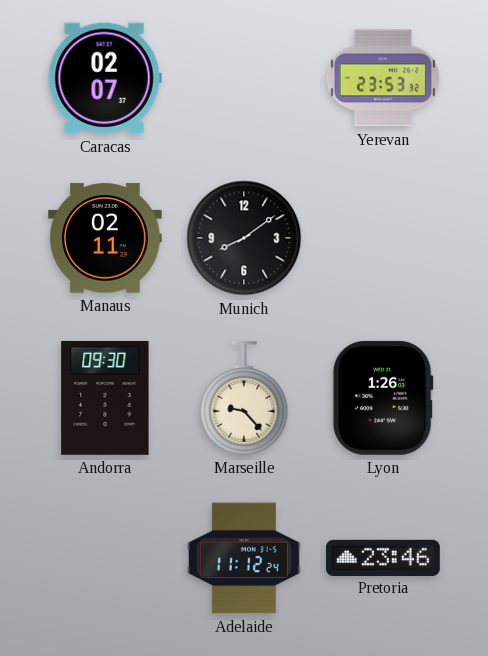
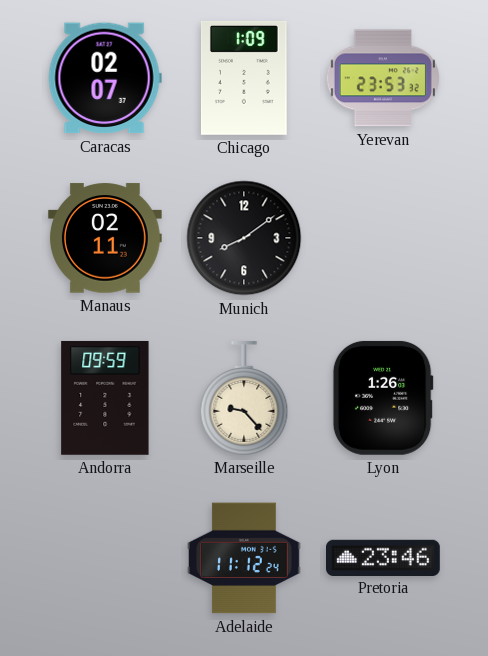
Chicago: none -> 1:09
Andorra: 09:30 -> 09:59
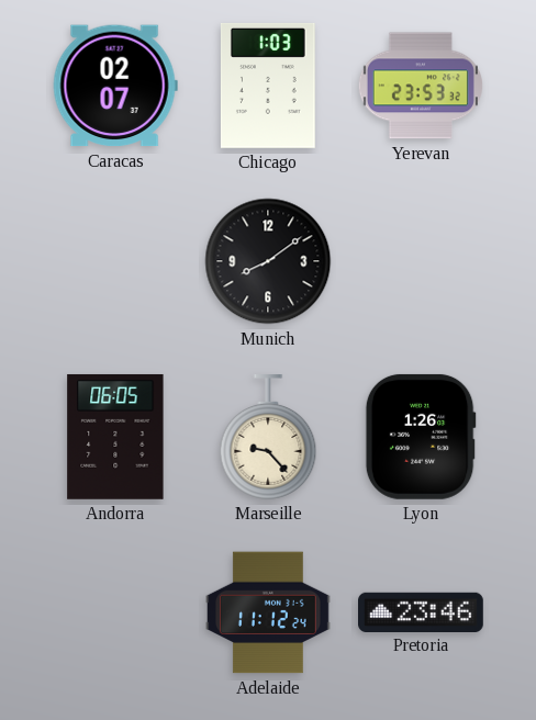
Chicago: 1:09 -> 1:03
Manaus: 02:11 -> none
Andorra: 09:59 -> 06:05
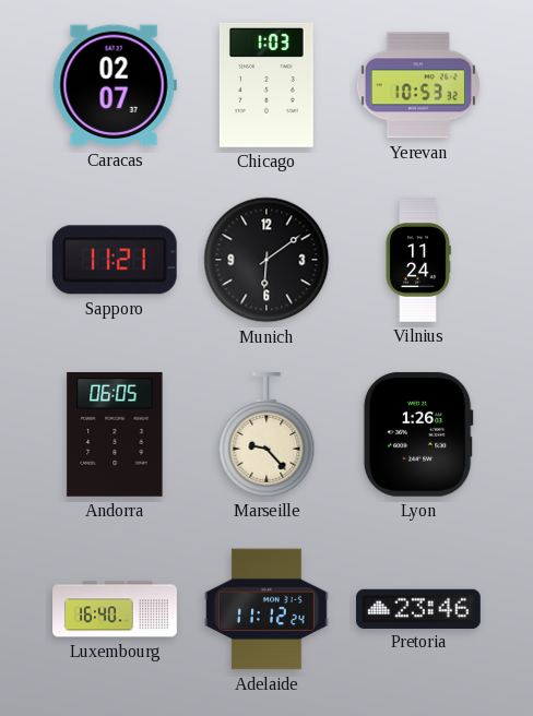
Yerevan: 23:53 -> 10:53
Sapporo: none -> 11:21
Munich: 8:09 -> 6:09
Vilnius: none -> 11:24
Luxembourg: none -> 16:40
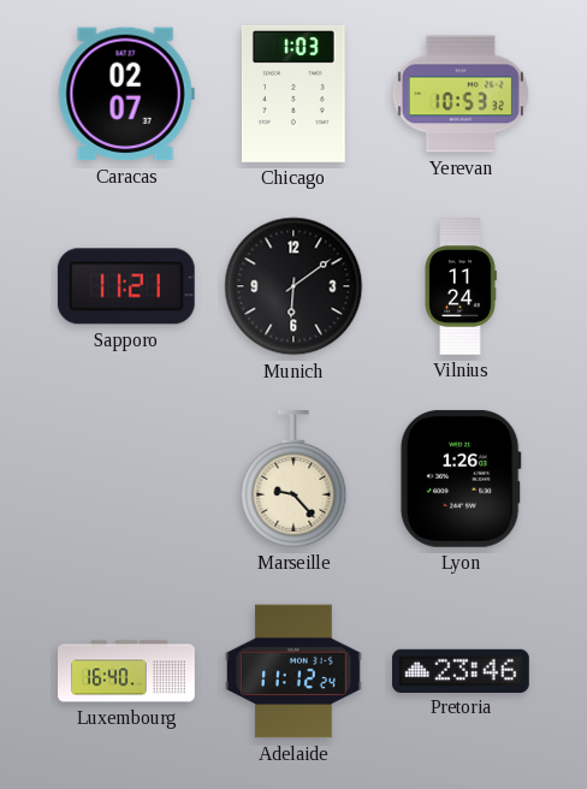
Andorra: 06:05 -> none
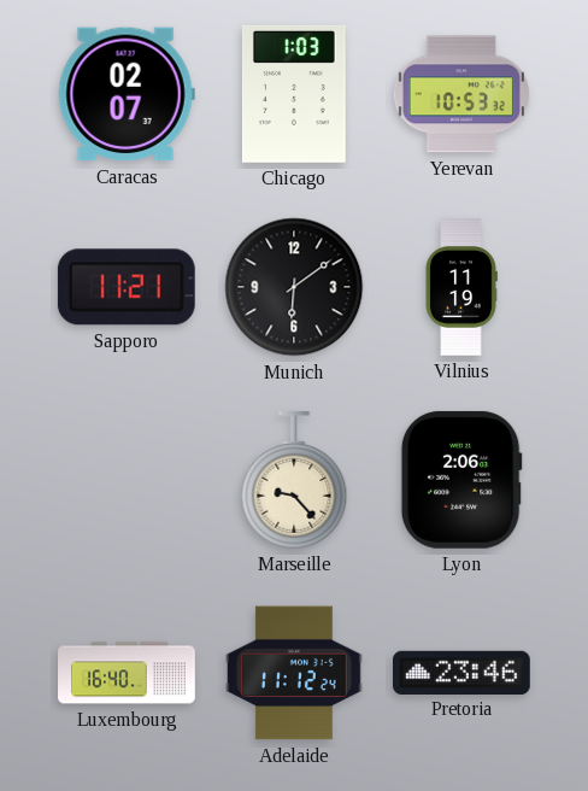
Vilnius: 11:24 -> 11:19
Lyon: 1:26 -> 2:06
